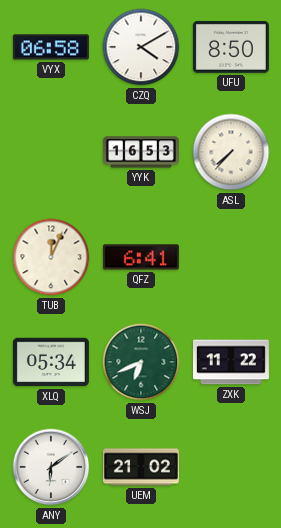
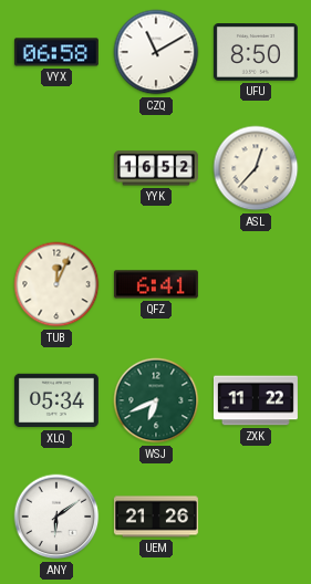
CZQ: 4:10 -> 11:10
YYK: 16:53 -> 16:52
ASL: 7:37 -> 12:37
UEM: 21:02 -> 21:26
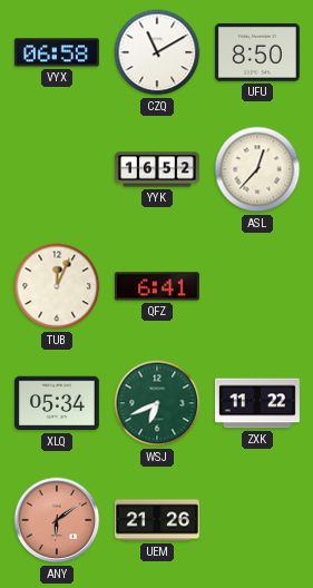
ANY dial: white -> salmon
